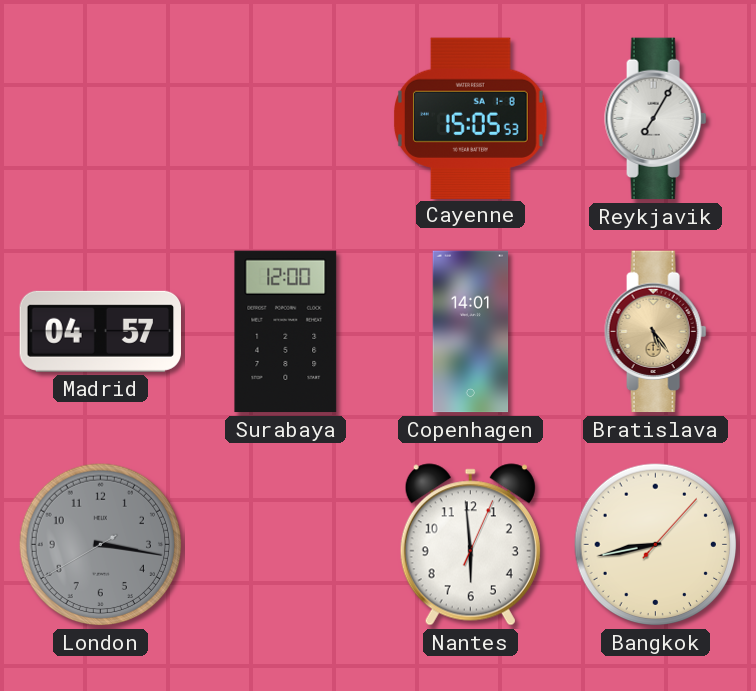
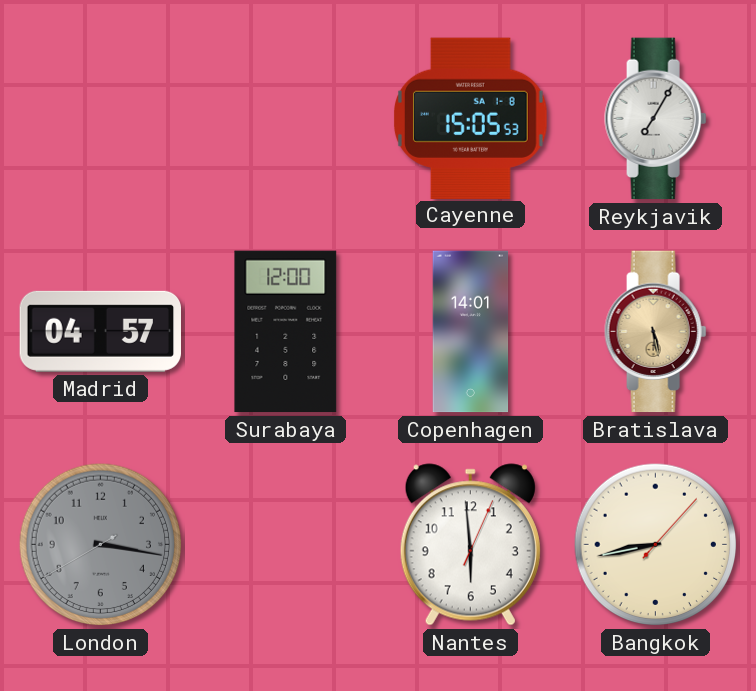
Bratislava: 5:24 -> 5:28
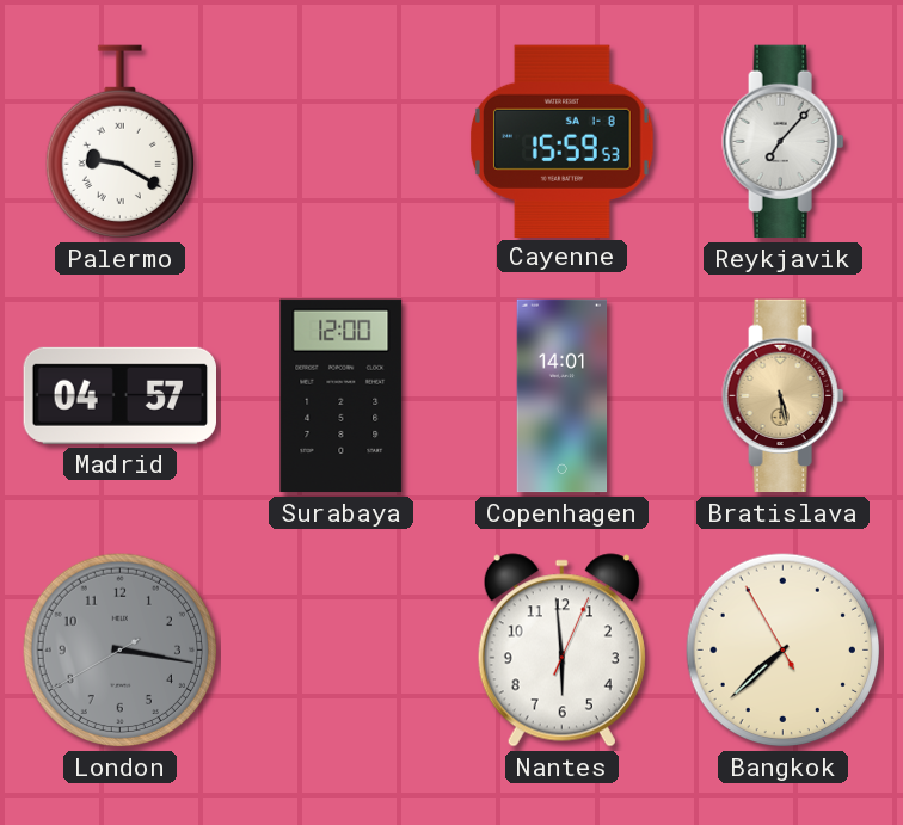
Palermo: none -> 9:20
Cayenne: 15:05 -> 15:59
Reykjavik: 7:05 -> 7:07
Bangkok: 8:43 -> 7:37
